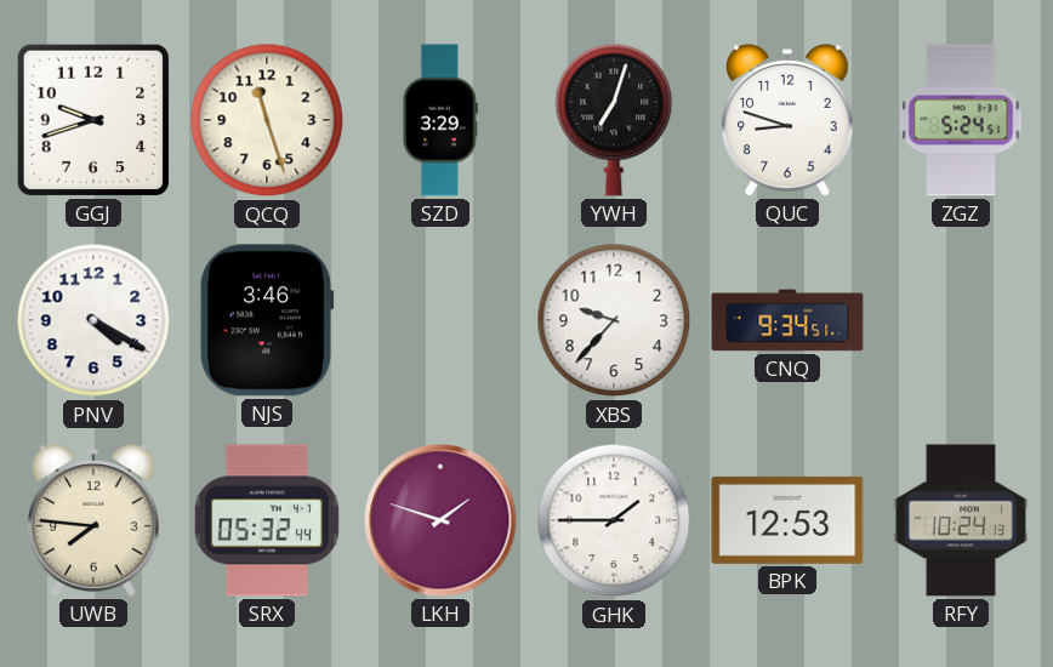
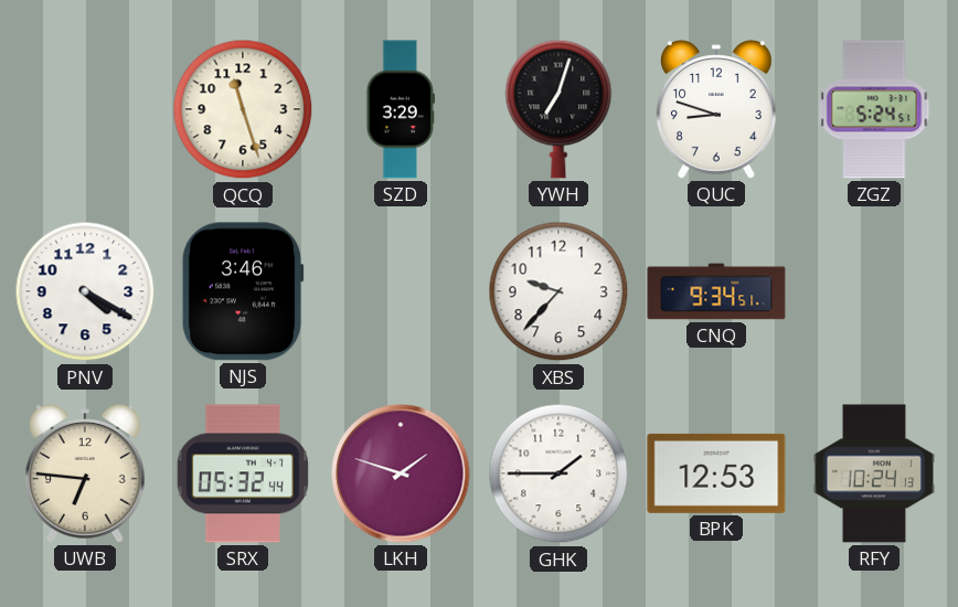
GGJ: 9:42 -> none
UWB: 7:46 -> 6:46
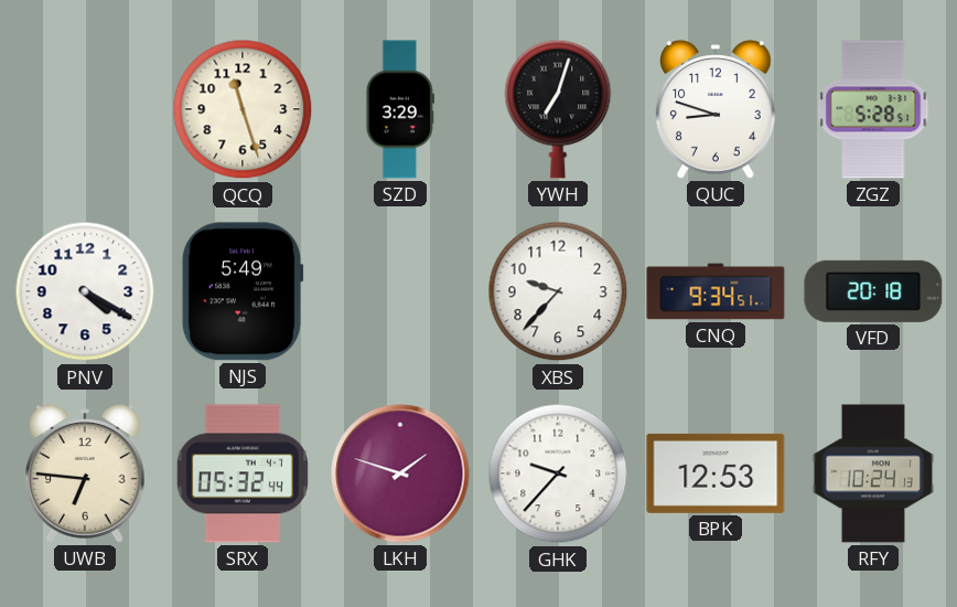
ZGZ: 5:24 -> 5:28
NJS: 3:46 -> 5:49
VFD: none -> 20:18
GHK: 1:45 -> 9:37
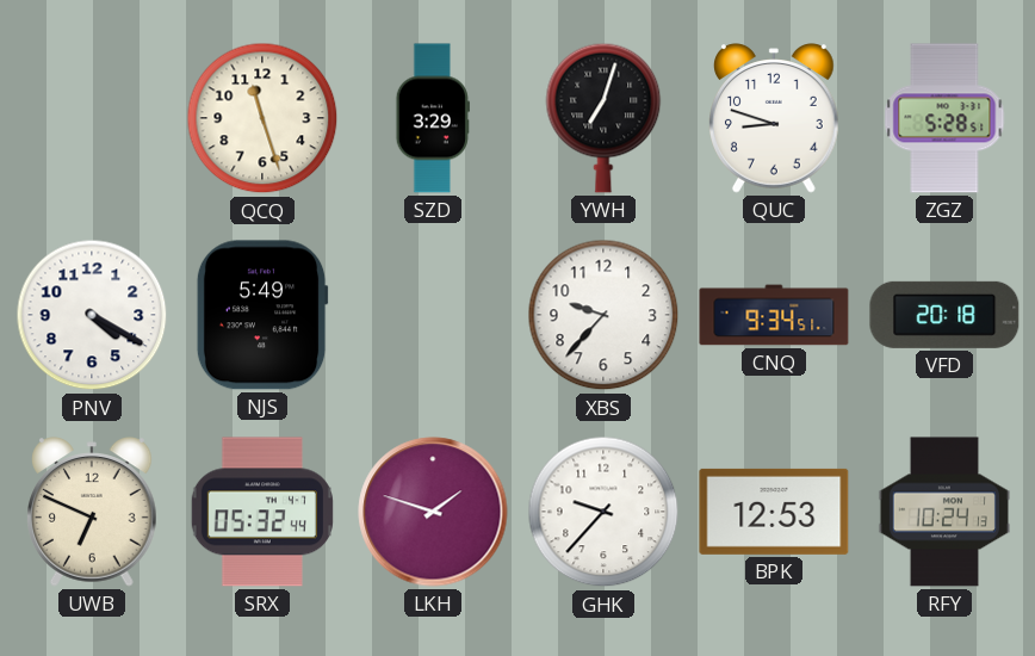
UWB: 6:46 -> 6:49
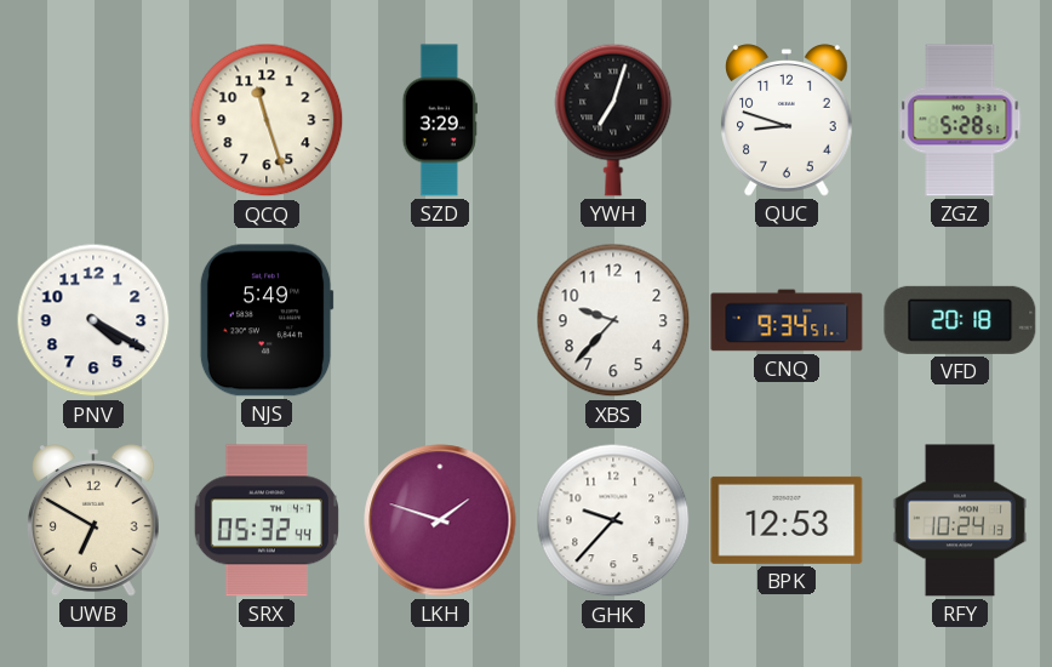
UWB: 6:49 -> 6:50
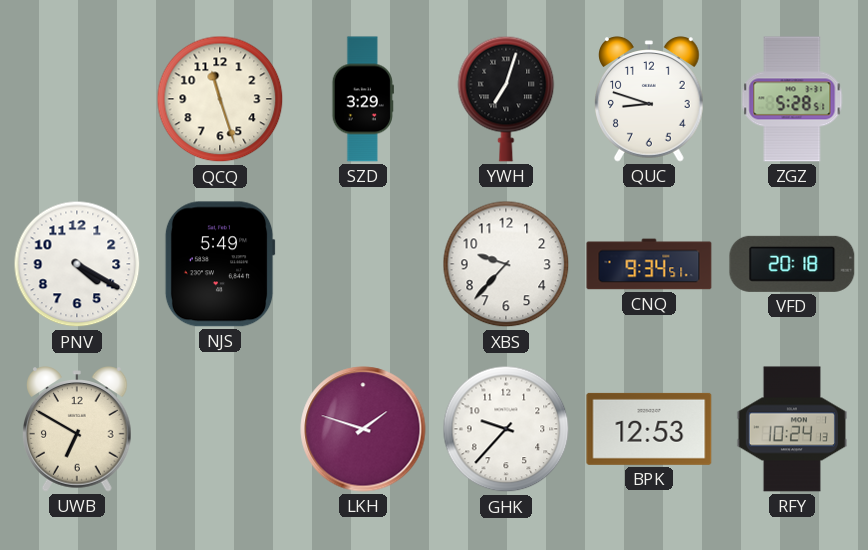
SRX: 05:32 -> none
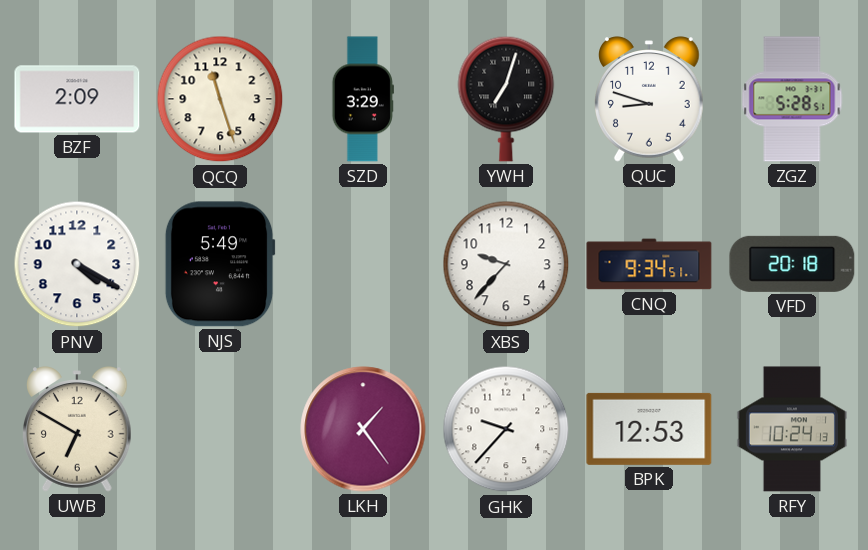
BZF: none -> 2:09
LKH: 1:48 -> 1:24
